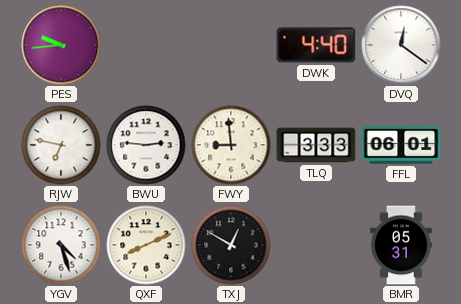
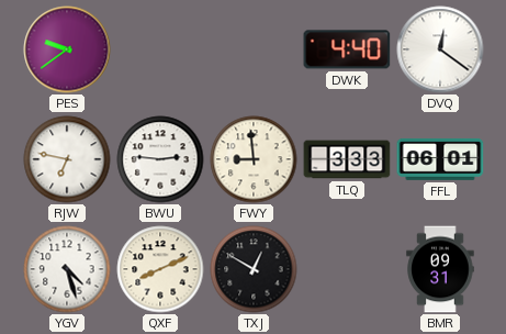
PES: 9:44 -> 9:39
BMR: 05:31 -> 09:31
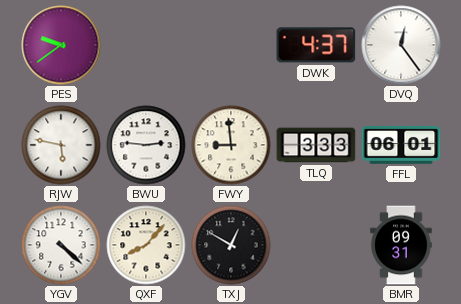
DWK: 4:40 -> 4:37
DVQ: 12:21 -> 12:24
RJW: 6:47 -> 5:47
YGV: 4:27 -> 4:22
QXF: 8:11 -> 8:07
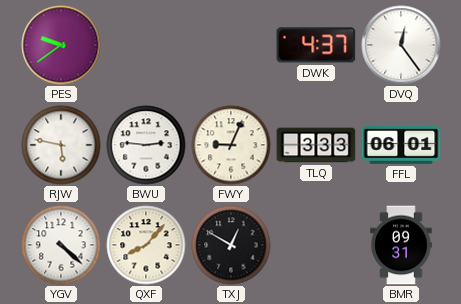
FWY: 8:59 -> 9:04
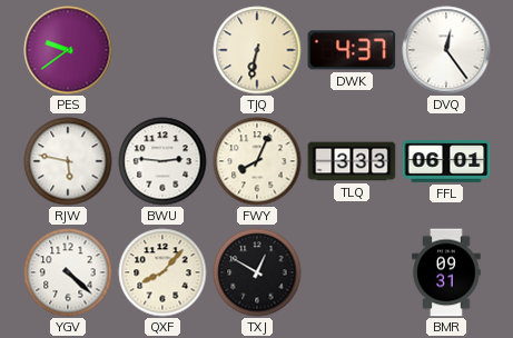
TJQ: none -> 6:32
FWY: 9:04 -> 8:04
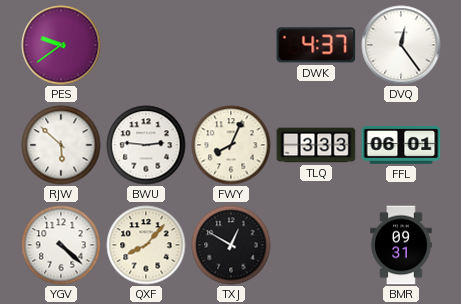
TJQ: 6:32 -> none
RJW: 5:47 -> 5:52
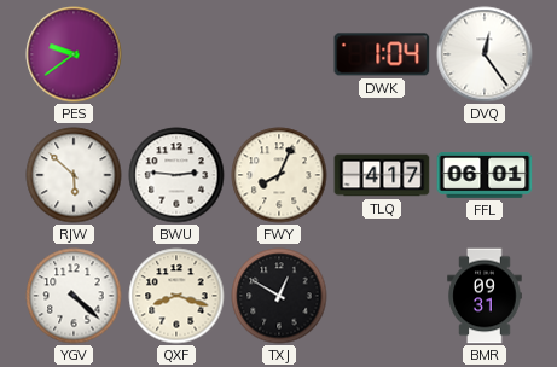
DWK: 4:37 -> 1:04
TLQ: 3:33 -> 4:17
QXF: 8:07 -> 8:18
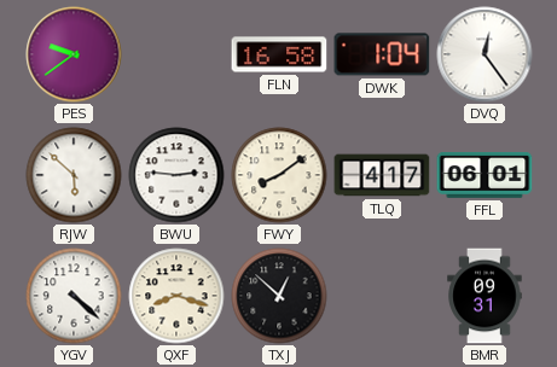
FLN: none -> 16:58
FWY: 8:04 -> 8:09
TXJ: 12:50 -> 12:52
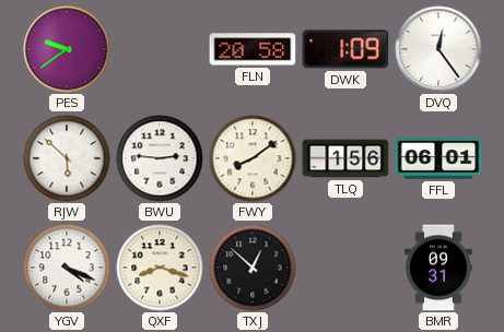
FLN: 16:58 -> 20:58
DWK: 1:04 -> 1:09
TLQ: 4:17 -> 1:56
YGV: 4:22 -> 4:19
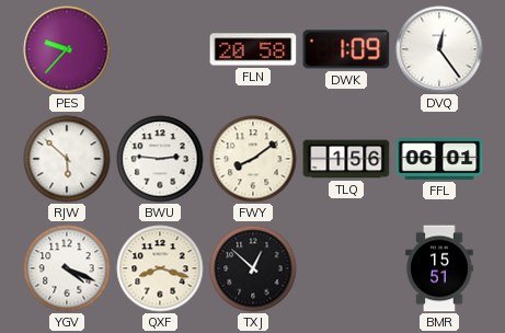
PES: 9:39 -> 9:37
BMR: 09:31 -> 15:51
